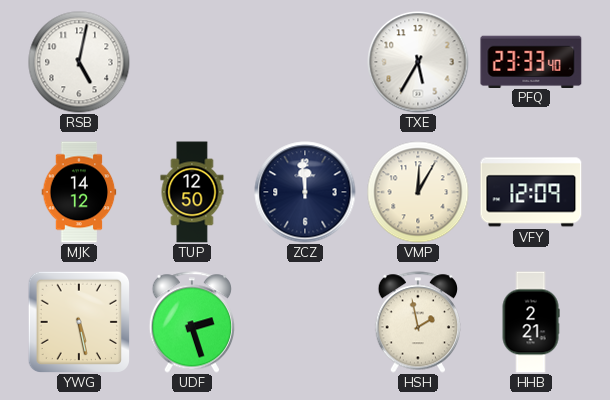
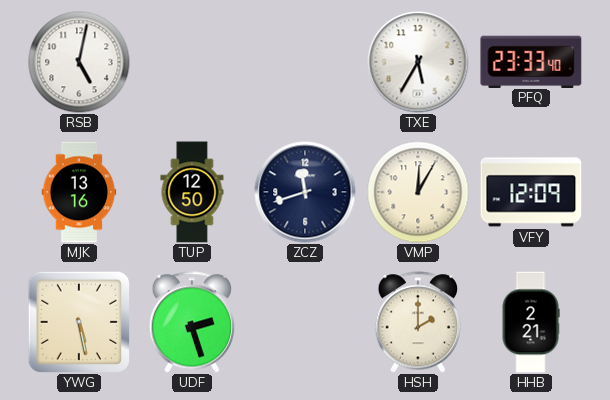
MJK: 14:12 -> 13:16
ZCZ: 11:59 -> 11:42
HSH: 1:58 -> 2:00
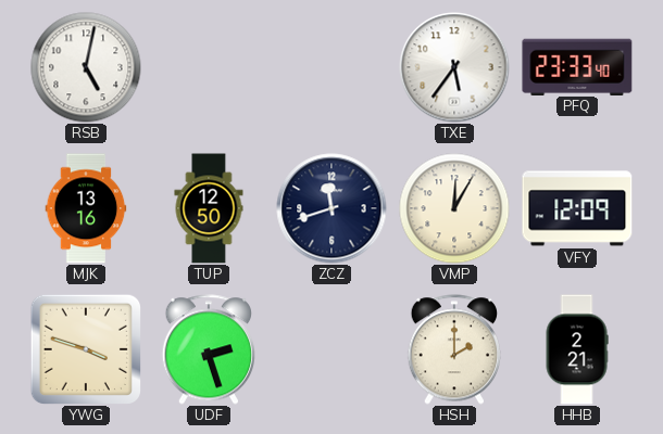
TXE: 5:35 -> 5:36
YWG: 5:28 -> 3:48
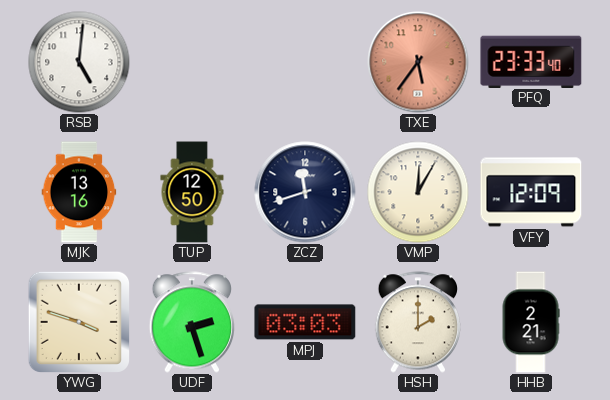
RSB: 5:02 -> 5:01
TXE dial: white -> salmon
MPJ: none -> 03:03
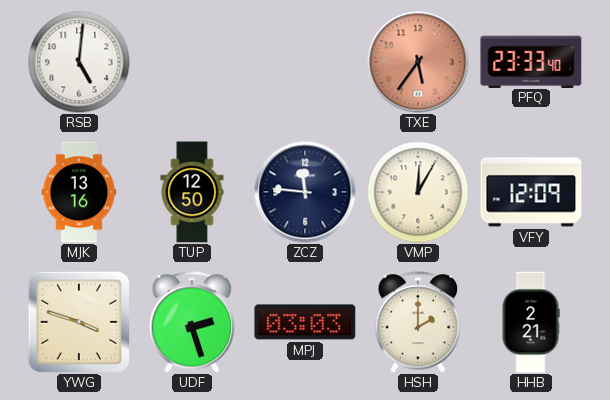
ZCZ: 11:42 -> 11:46
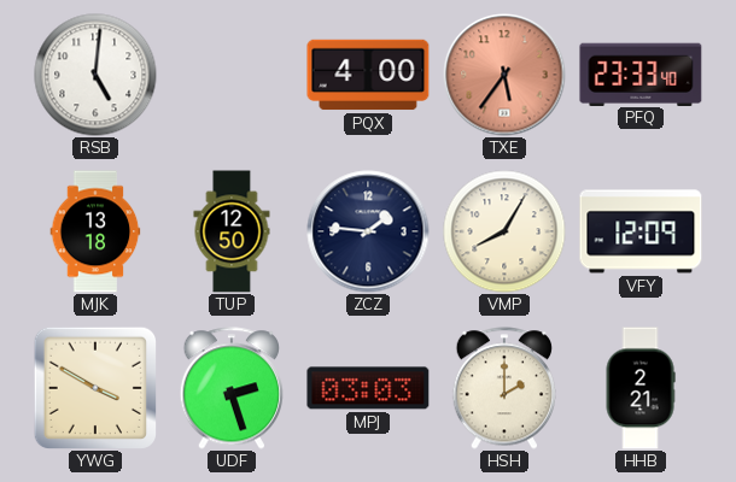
PQX: none -> 4:00
MJK: 13:16 -> 13:18
ZCZ: 11:46 -> 1:46
VMP: 12:05 -> 8:05
YWG: 3:48 -> 3:50
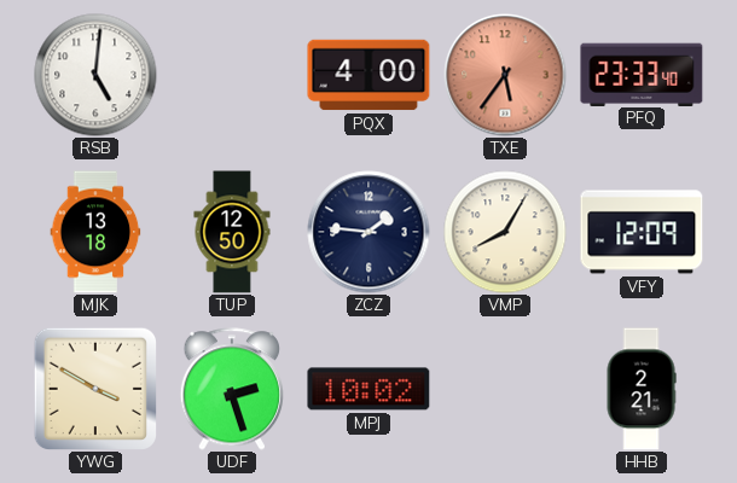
MPJ: 03:03 -> 10:02
HSH: 2:00 -> none
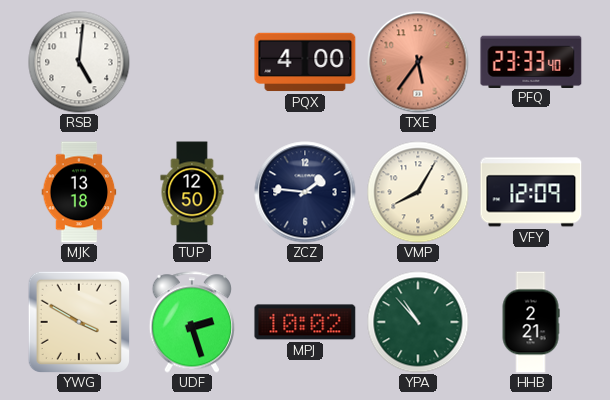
YPA: none -> 10:53
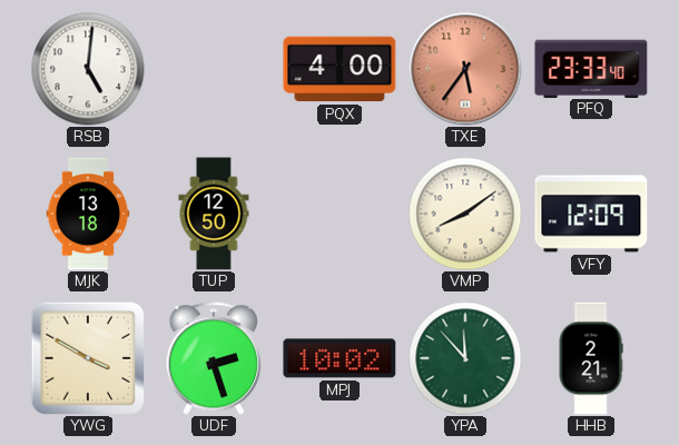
ZCZ: 1:46 -> none
VMP: 8:05 -> 8:09
YPA: 10:53 -> 11:53
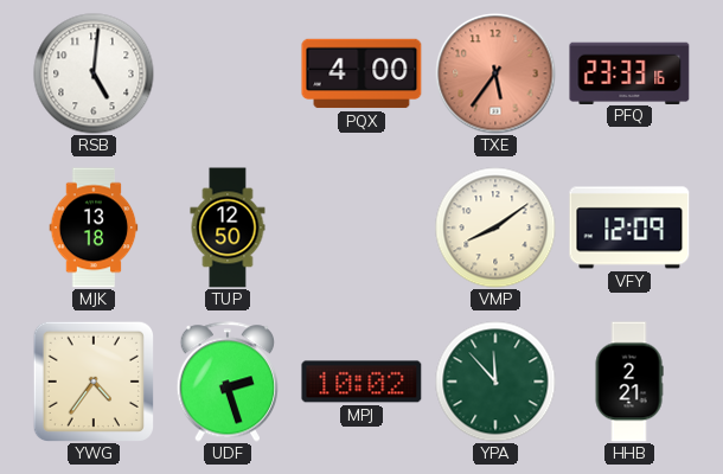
PFQ: 23:33:40 -> 23:33:16
YWG: 3:50 -> 4:36
